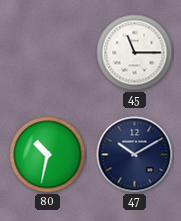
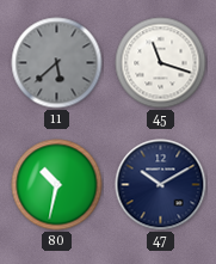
11: none -> 5:38
45: 11:15 -> 11:18
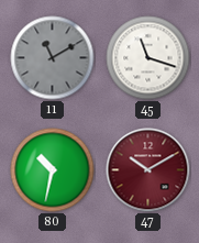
11: 5:38 -> 11:10
47 dial: navy -> burgundy
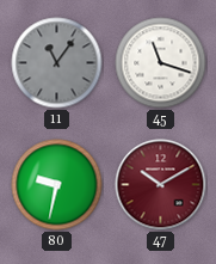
11: 11:10 -> 11:06
80: 10:32 -> 9:32
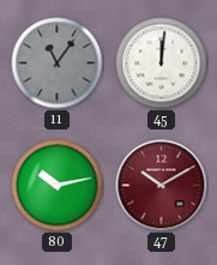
45: 11:18 -> 12:01
80: 9:32 -> 10:13
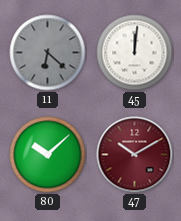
11: 11:06 -> 6:22
80: 10:13 -> 10:08
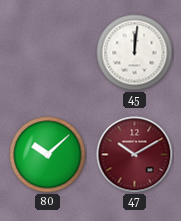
11: 6:22 -> none
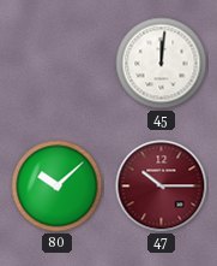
47: 10:10 -> 10:15
